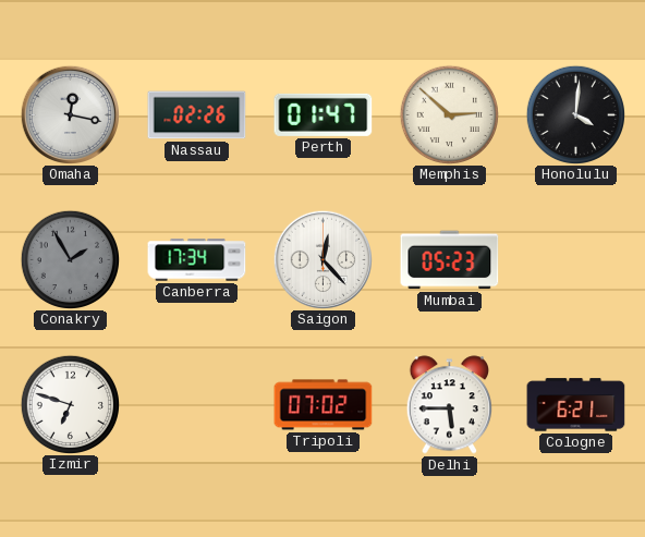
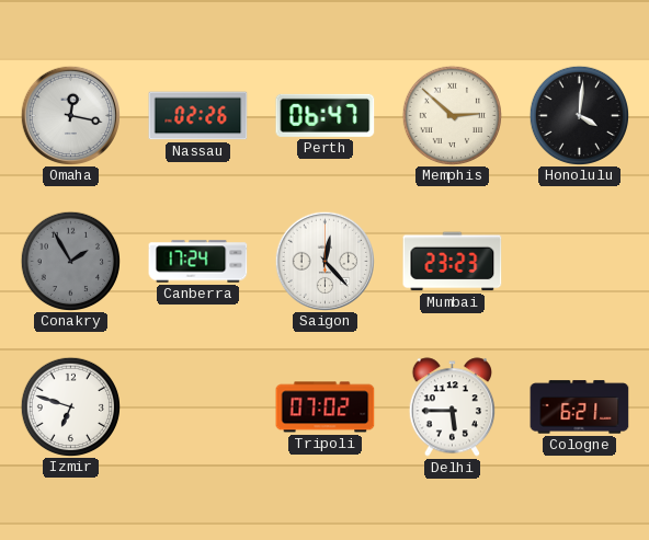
Perth: 01:47 -> 06:47
Canberra: 17:34 -> 17:24
Mumbai: 05:23 -> 23:23
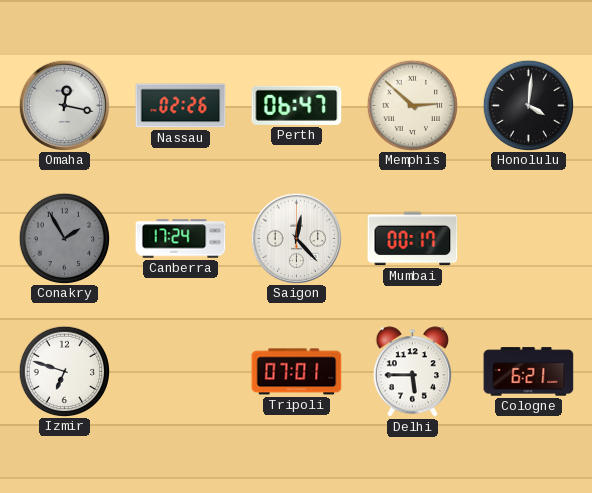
Mumbai: 23:23 -> 00:17
Tripoli: 07:02 -> 07:01
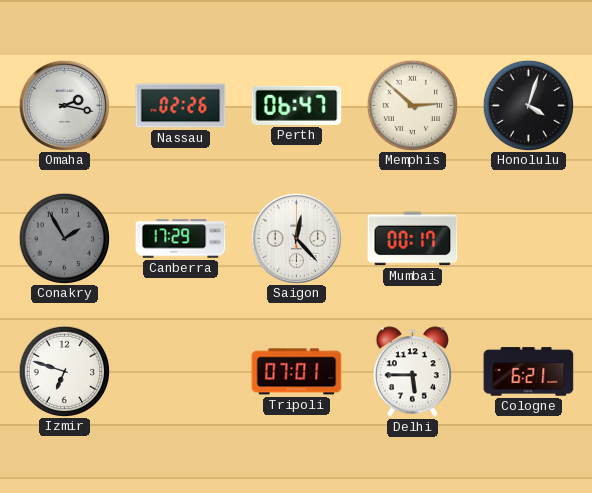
Omaha: 12:17 -> 2:17
Honolulu: 4:01 -> 4:03
Canberra: 17:24 -> 17:29
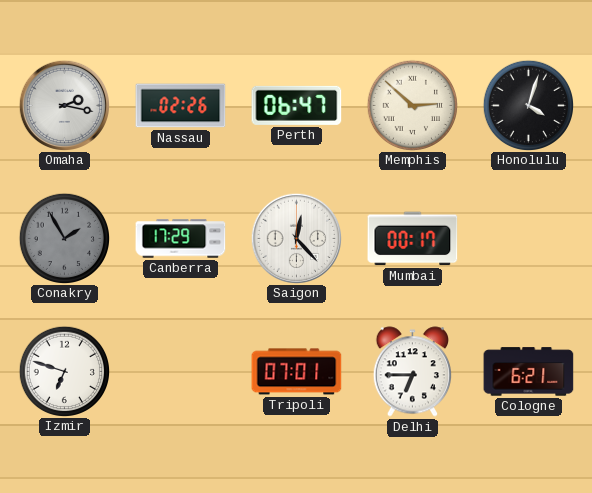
Delhi: 5:45 -> 6:45
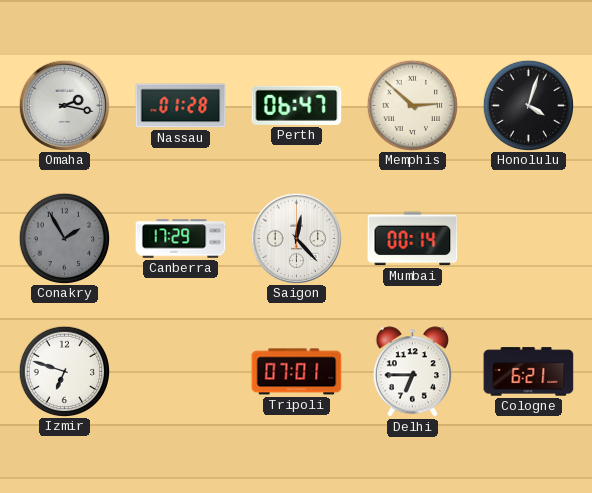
Nassau: 02:26 -> 01:28
Mumbai: 00:17 -> 00:14
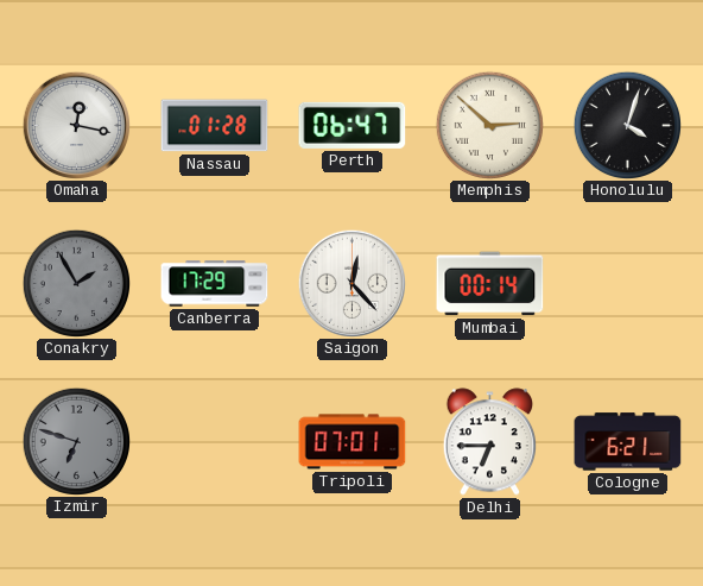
Omaha: 2:17 -> 12:17
Izmir dial: white -> grey
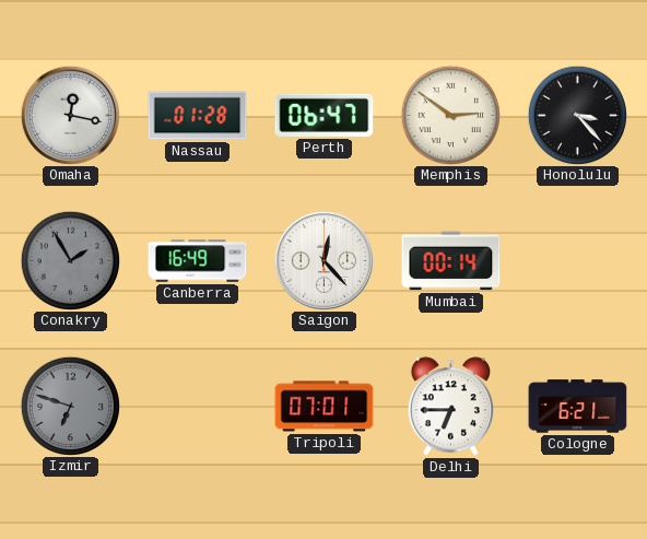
Memphis: 2:52 -> 2:51
Honolulu: 4:03 -> 3:23
Canberra: 17:29 -> 16:49
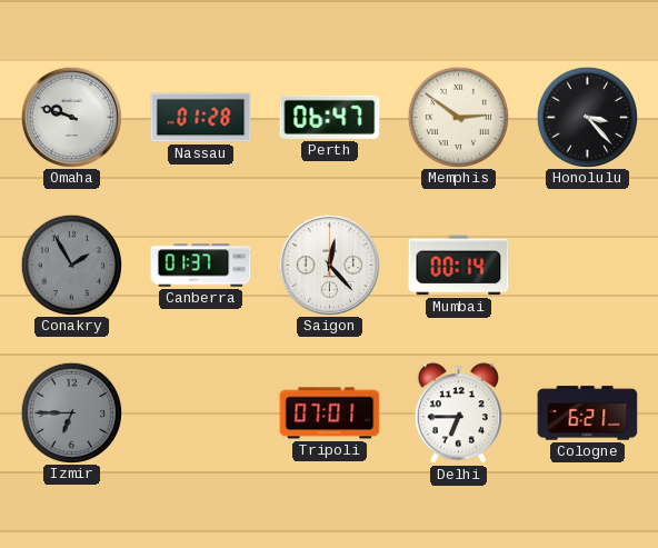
Omaha: 12:17 -> 9:48
Canberra: 16:49 -> 01:37
Izmir: 6:48 -> 6:45
